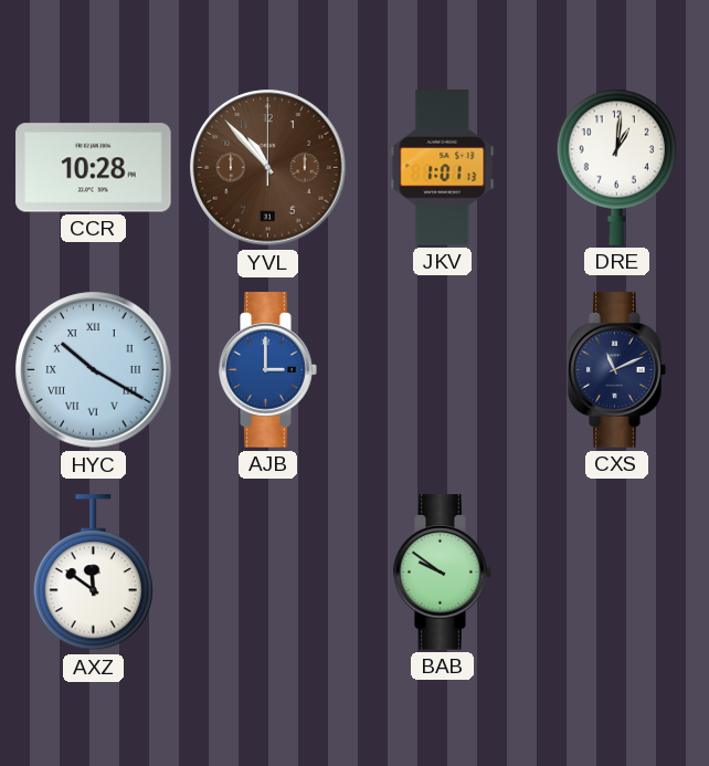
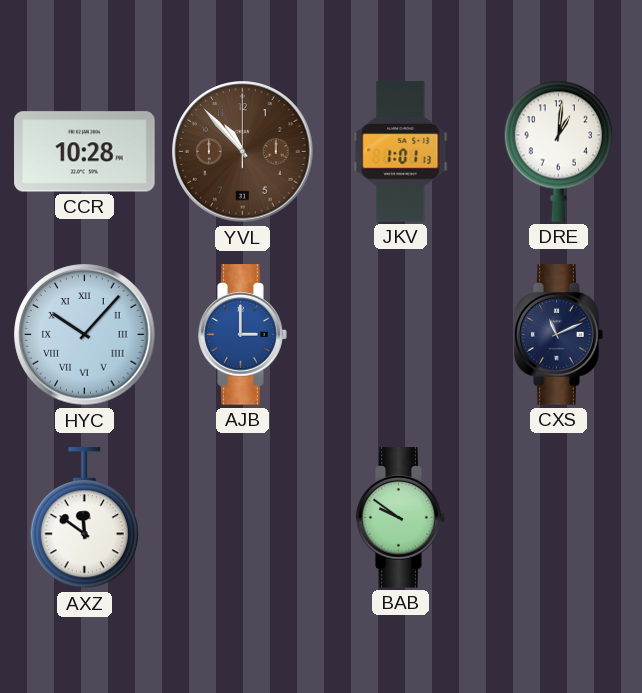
HYC: 10:20 -> 10:07
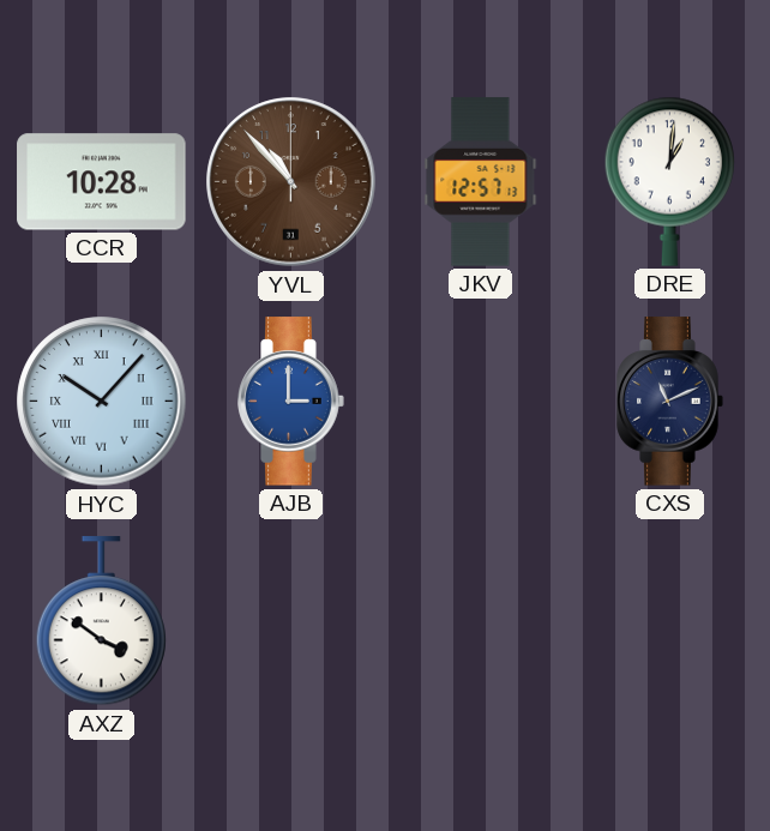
JKV: 1:01 -> 12:57
AXZ: 11:51 -> 3:51
BAB: 9:51 -> none
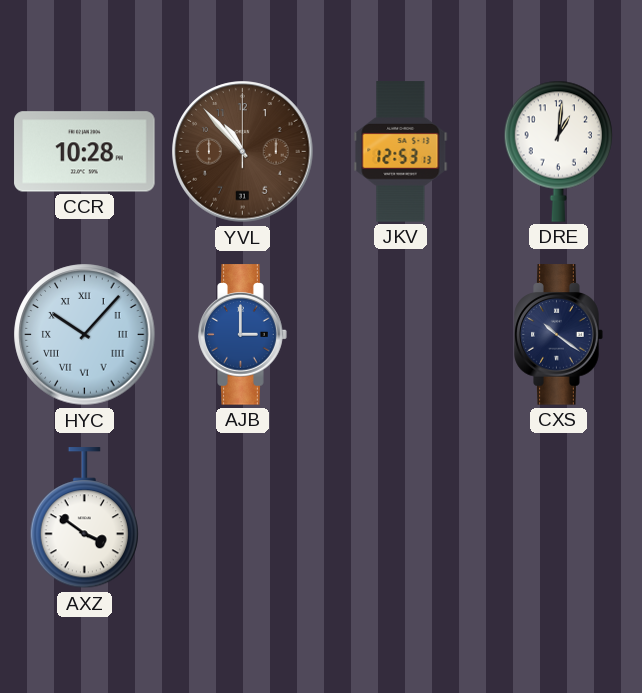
JKV: 12:57 -> 12:53
CXS: 11:11 -> 10:21
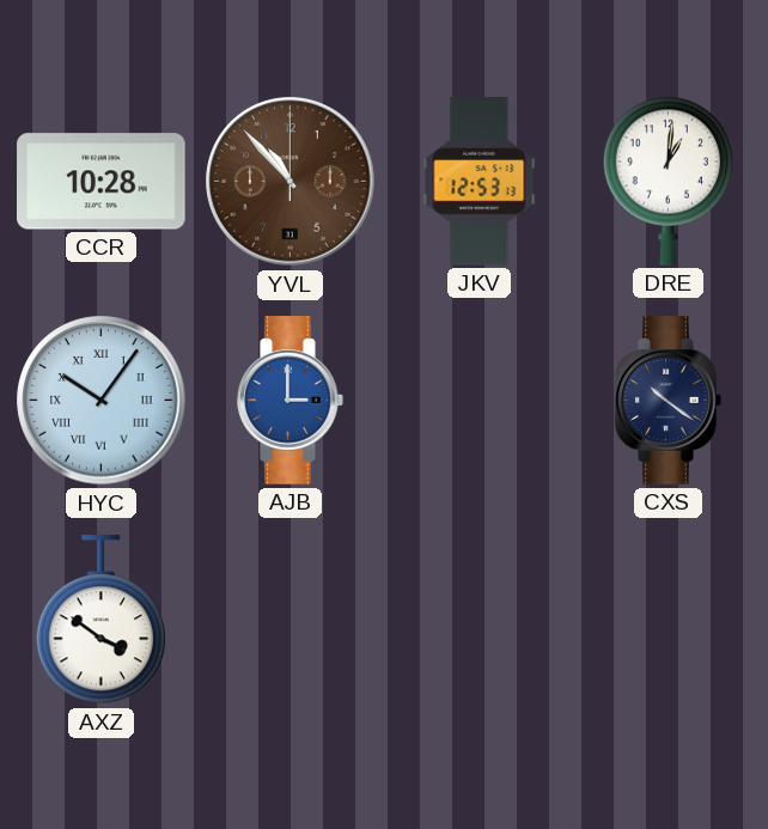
HYC: 10:07 -> 10:06
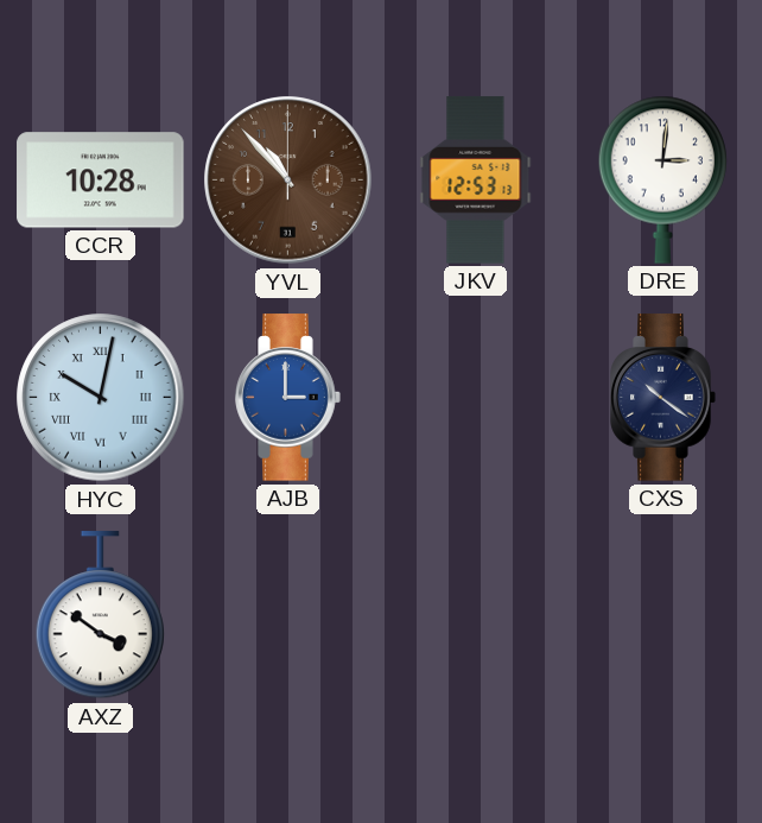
DRE: 1:01 -> 3:01
HYC: 10:06 -> 10:02
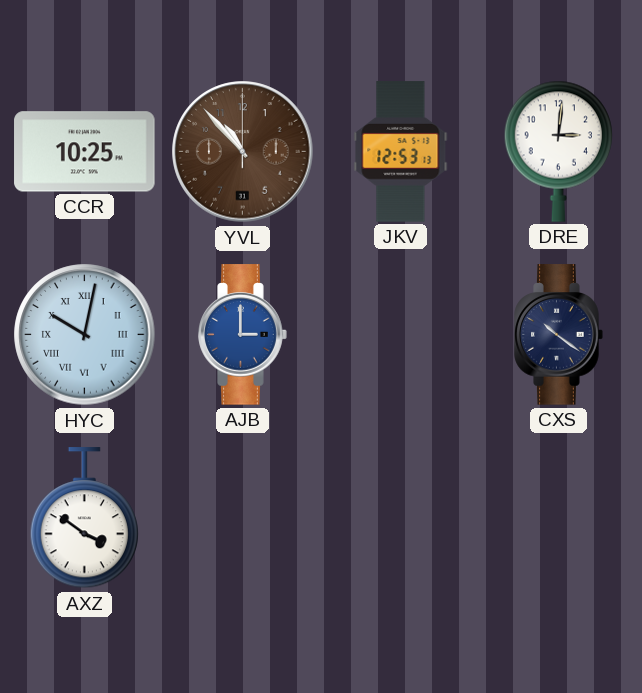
CCR: 10:28 -> 10:25
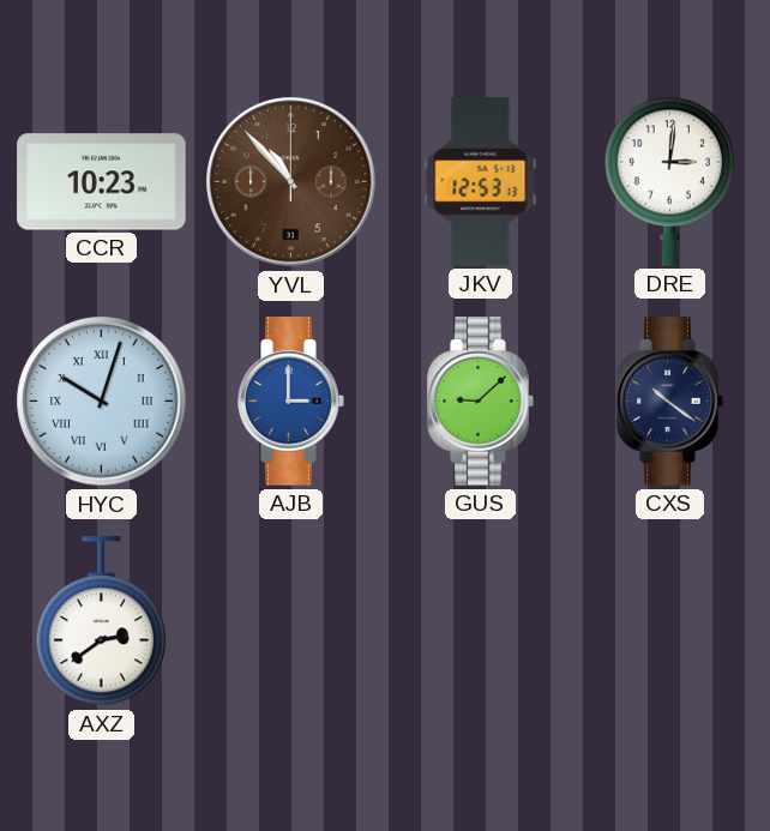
CCR: 10:25 -> 10:23
HYC: 10:02 -> 10:03
GUS: none -> 9:08
AXZ: 3:51 -> 2:39
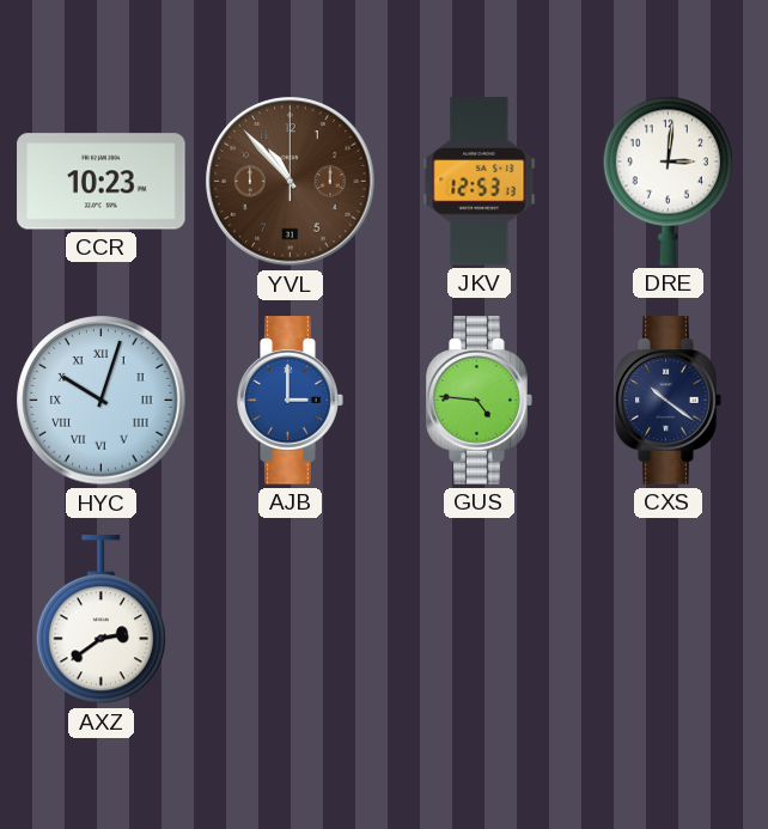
GUS: 9:08 -> 4:46
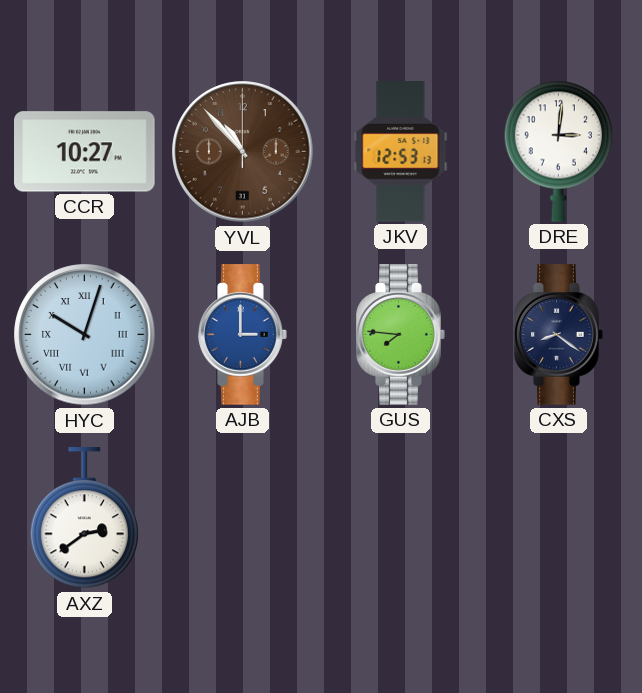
CCR: 10:23 -> 10:27
GUS: 4:46 -> 7:46
CXS: 10:21 -> 8:21
